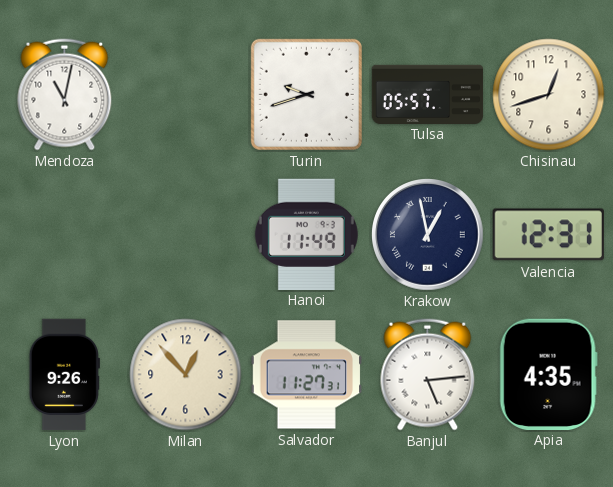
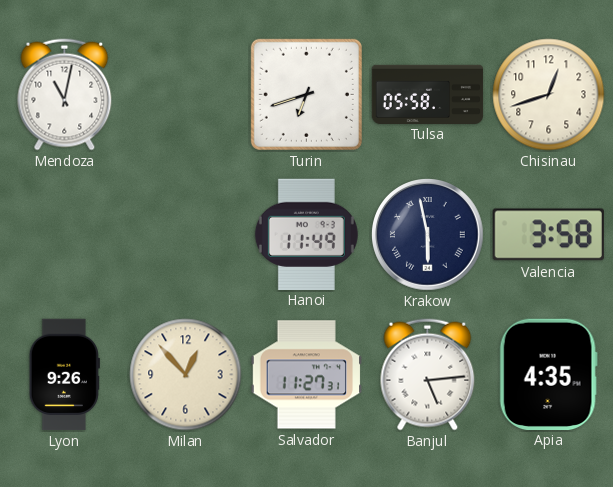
Turin: 9:42 -> 6:42
Tulsa: 05:57 -> 05:58
Krakow: 12:58 -> 5:58
Valencia: 12:31 -> 3:58
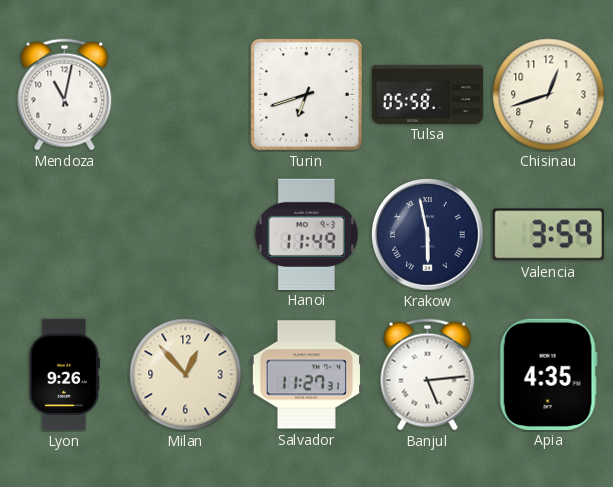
Valencia: 3:58 -> 3:59
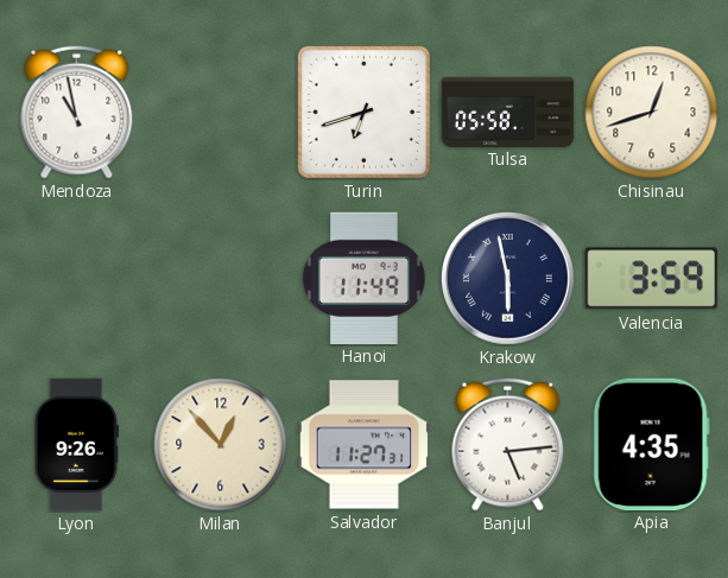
Mendoza: 11:02 -> 10:58
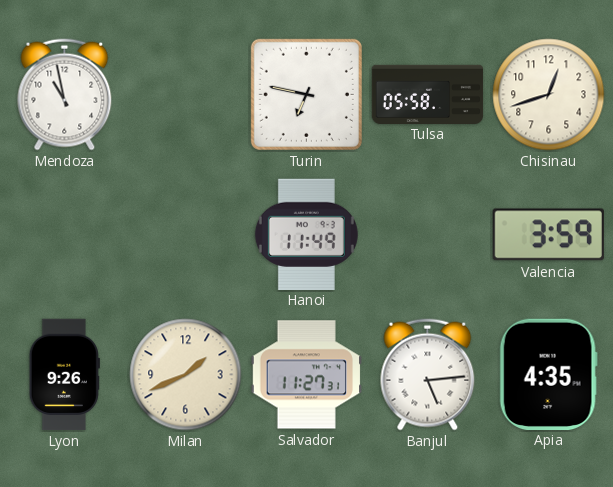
Turin: 6:42 -> 6:47
Krakow: 5:58 -> none
Milan: 12:53 -> 1:41
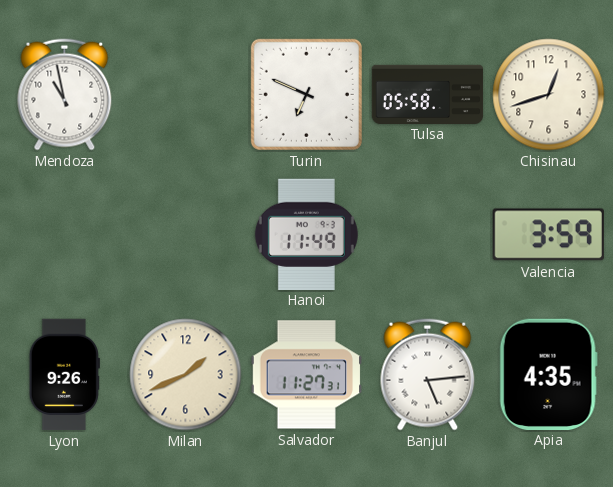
Turin: 6:47 -> 6:49
